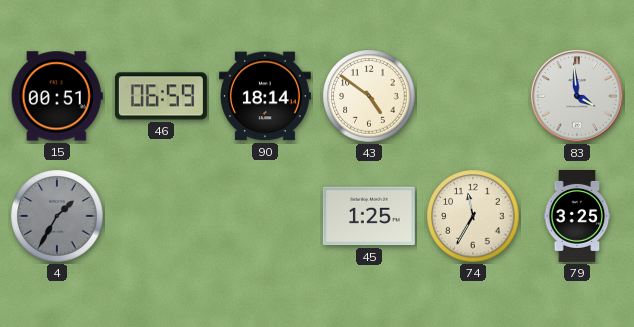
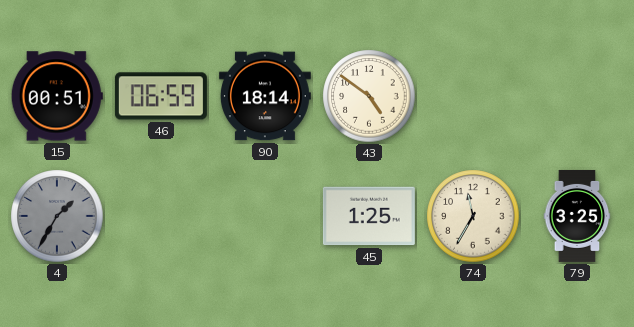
83: 3:59 -> none
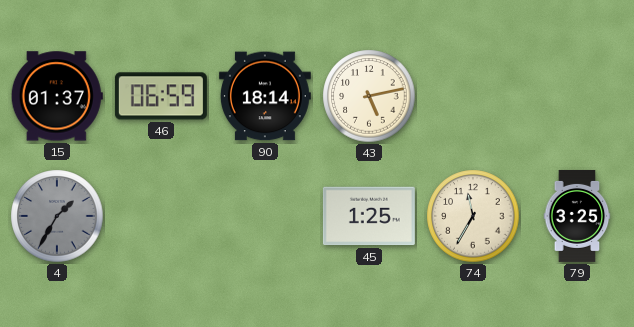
15: 00:51 -> 01:37
43: 4:51 -> 5:13
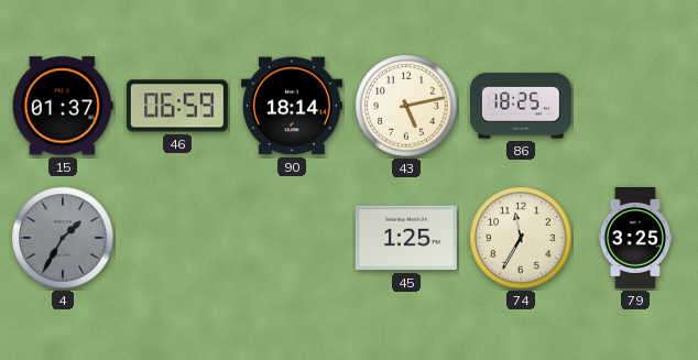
86: none -> 18:25
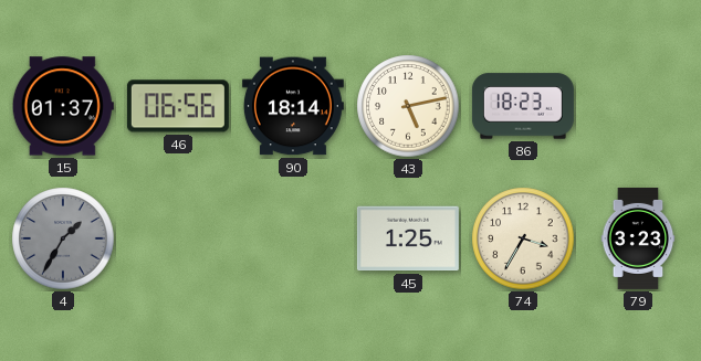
46: 06:59 -> 06:56
86: 18:25 -> 18:23
74: 11:35 -> 3:35
79: 3:25 -> 3:23
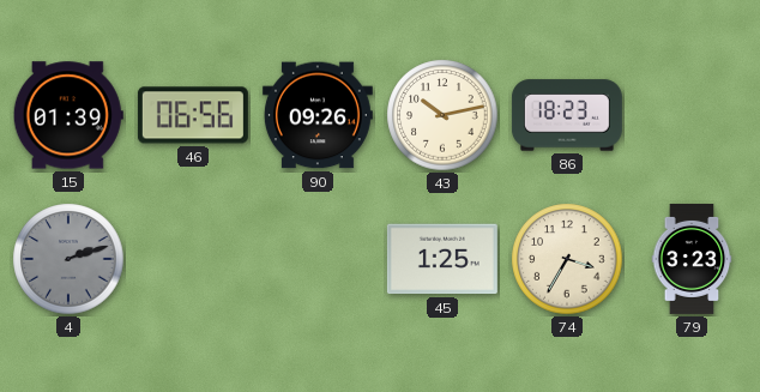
15: 01:37 -> 01:39
90: 18:14 -> 09:26
43: 5:13 -> 10:13
4: 1:35 -> 2:12
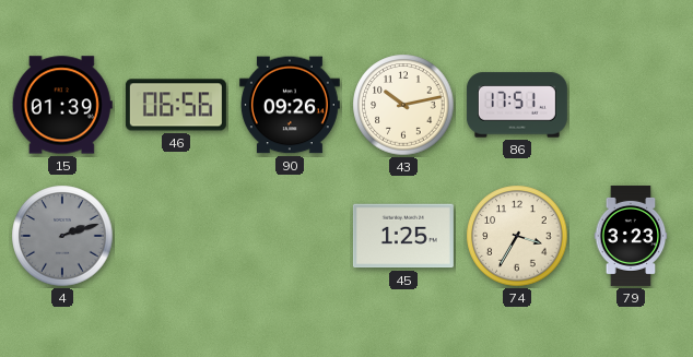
86: 18:23 -> 17:51
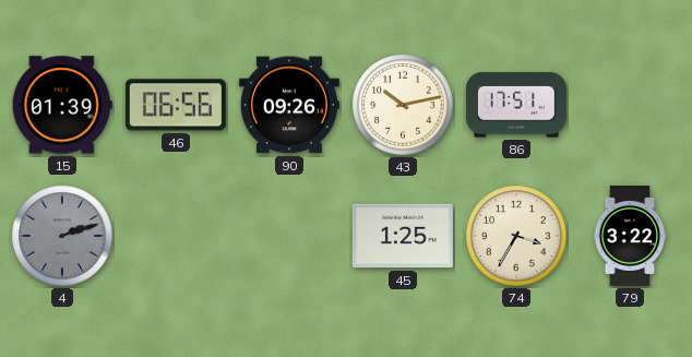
79: 3:23 -> 3:22
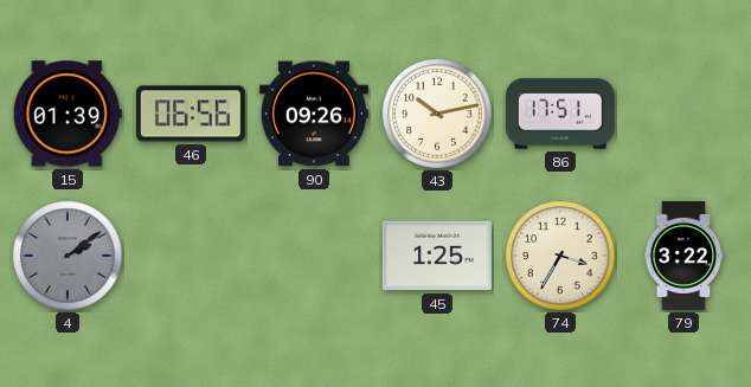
4: 2:12 -> 2:09
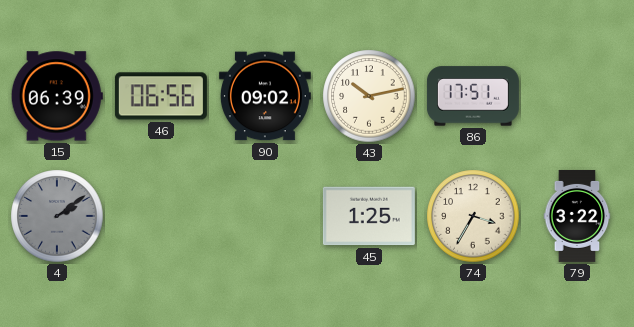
15: 01:39 -> 06:39
90: 09:26 -> 09:02
